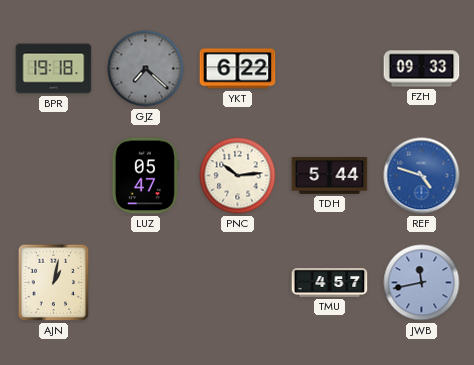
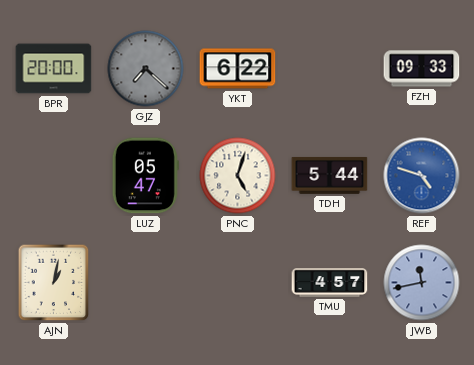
BPR: 19:18 -> 20:00
PNC: 10:14 -> 5:03
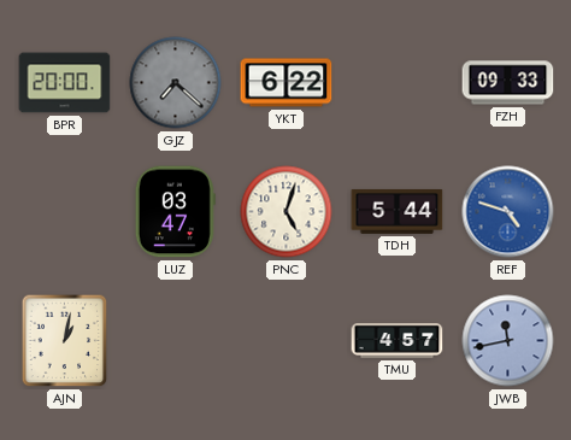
LUZ: 05:47 -> 03:47
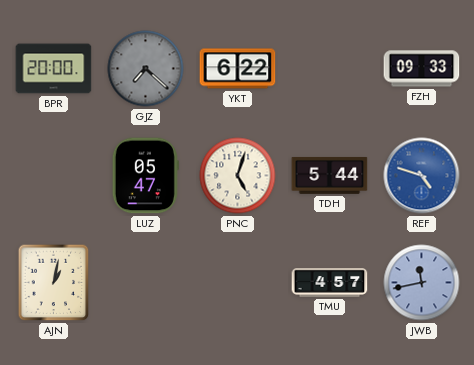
LUZ: 03:47 -> 05:47
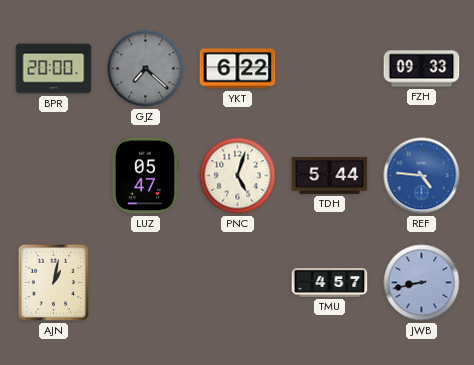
REF: 4:48 -> 4:46
JWB: 11:43 -> 8:43
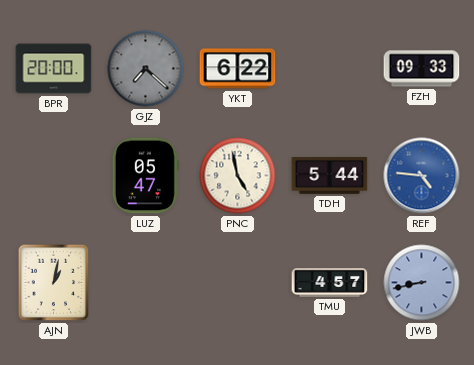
PNC: 5:03 -> 4:58
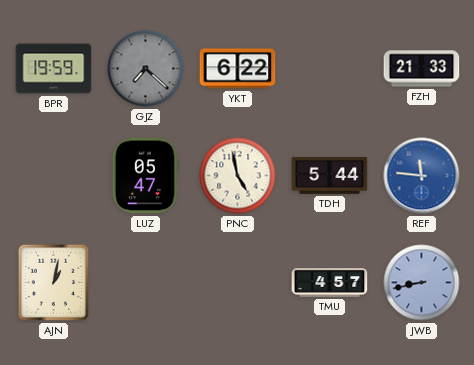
BPR: 20:00 -> 19:59
FZH: 09:33 -> 21:33
REF: 4:46 -> 11:46
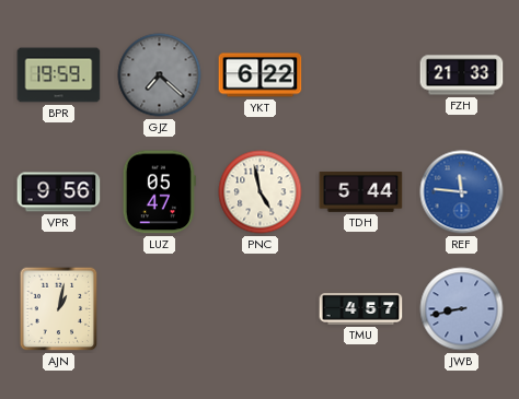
VPR: none -> 9:56
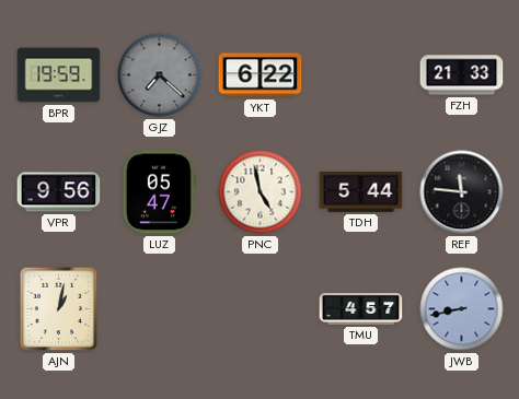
REF dial: blue -> black
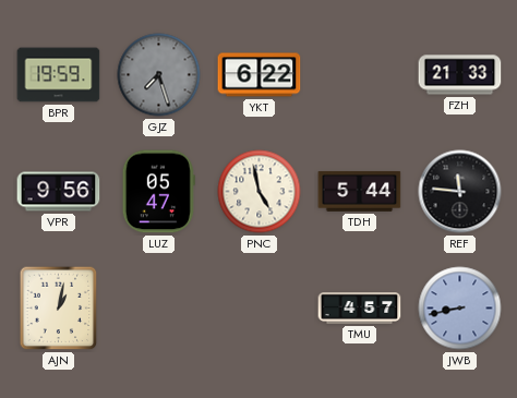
GJZ: 7:22 -> 7:27
